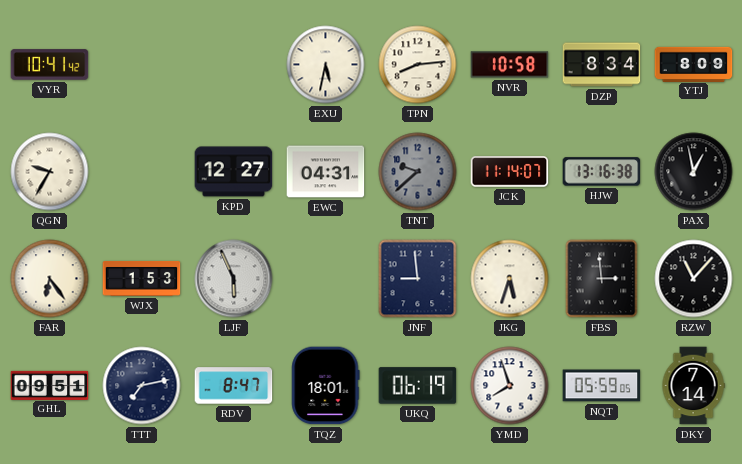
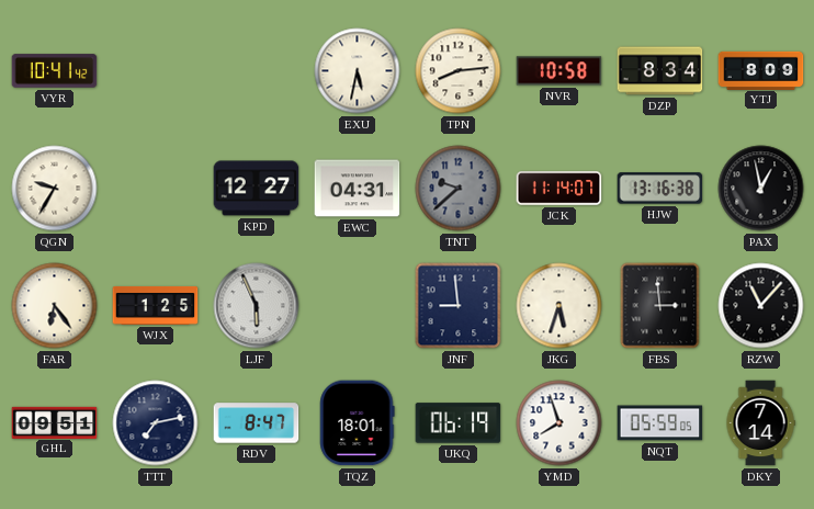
WJX: 1:53 -> 1:25
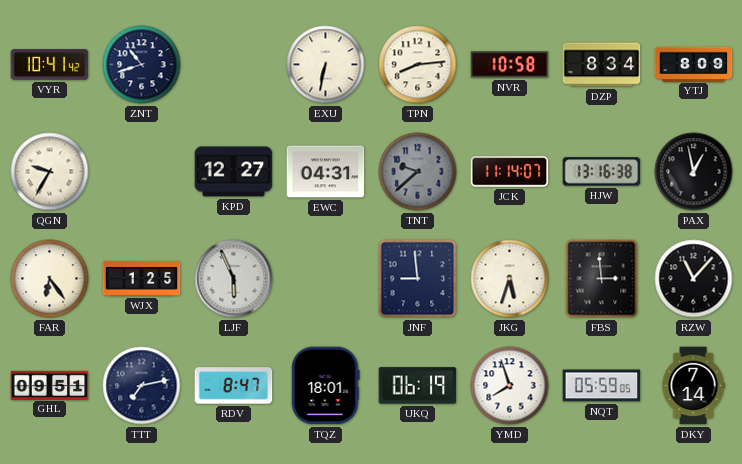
ZNT: none -> 10:42
EXU: 5:32 -> 6:32
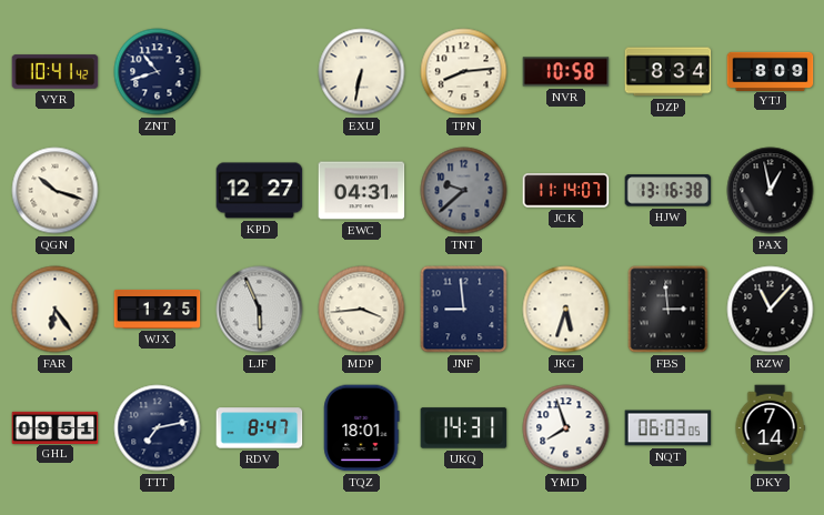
QGN: 9:35 -> 10:18
MDP: none -> 3:44
UKQ: 06:19 -> 14:31
NQT: 05:59 -> 06:03
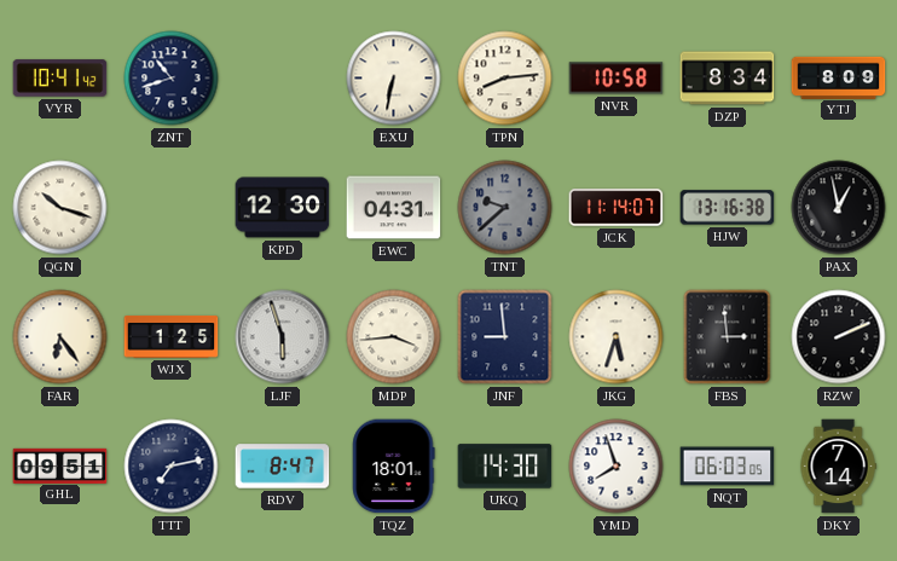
KPD: 12:27 -> 12:30
LJF: 5:56 -> 5:57
RZW: 11:07 -> 2:11
UKQ: 14:31 -> 14:30
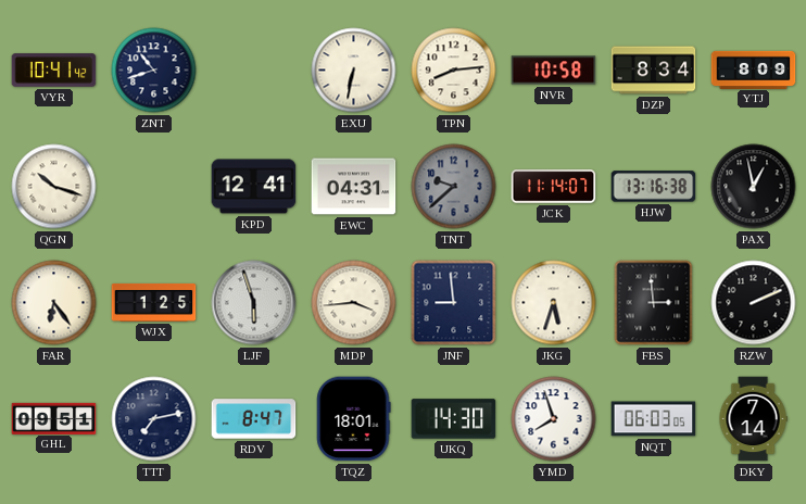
KPD: 12:30 -> 12:41
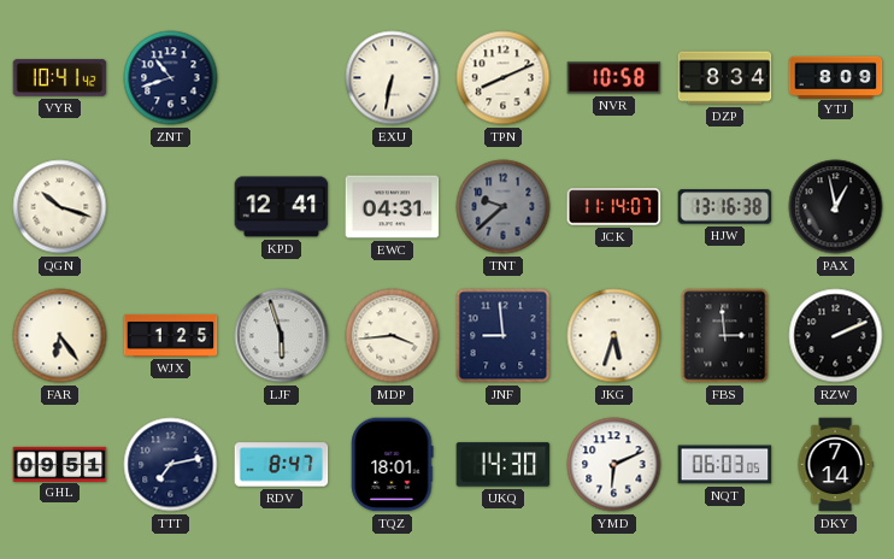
TPN: 8:14 -> 8:11
YMD: 7:57 -> 6:11
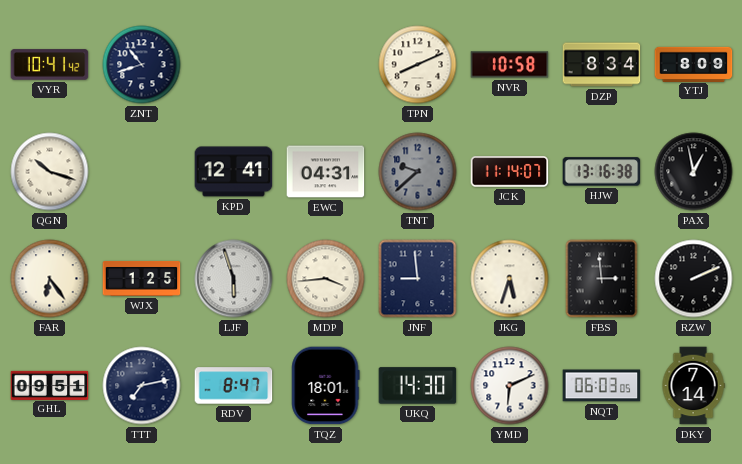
EXU: 6:32 -> none
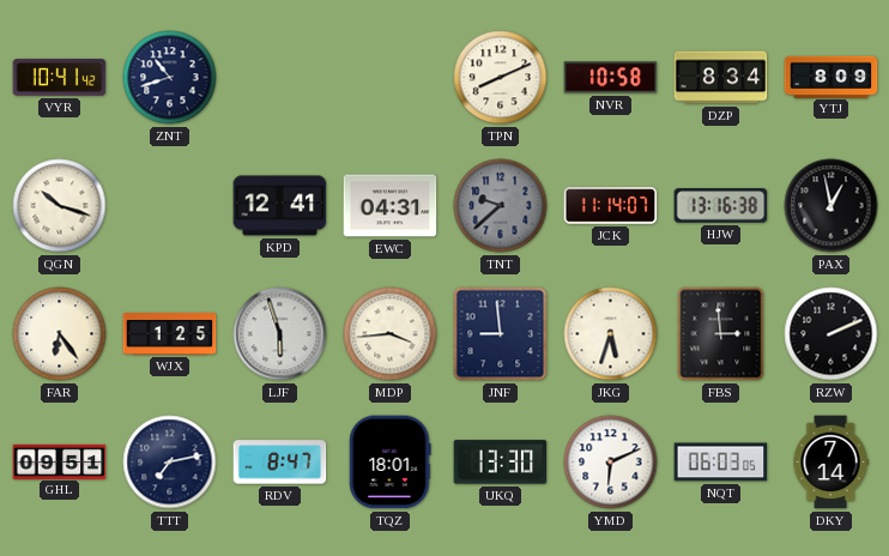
UKQ: 14:30 -> 13:30
